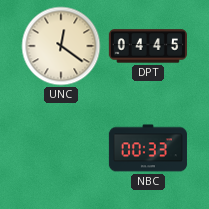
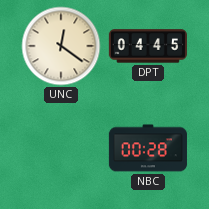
NBC: 00:33 -> 00:28
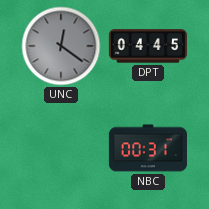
UNC dial: cream -> grey
NBC: 00:28 -> 00:31
